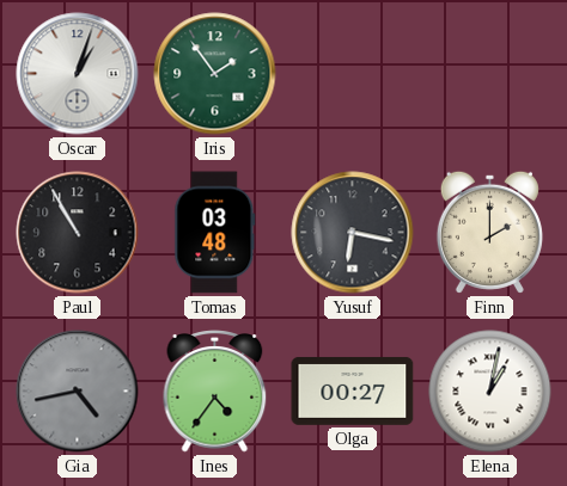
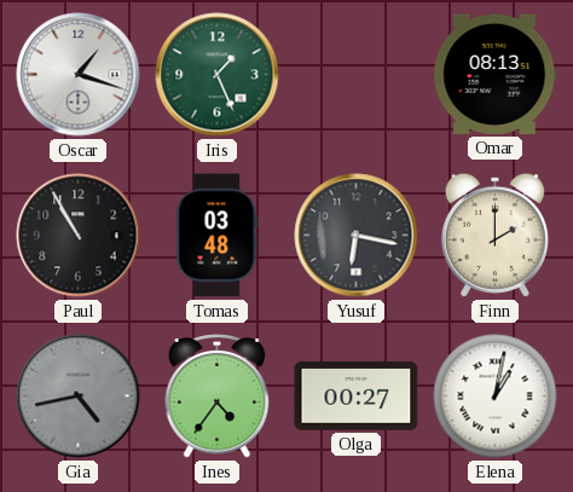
Oscar: 1:03 -> 1:18
Iris: 1:54 -> 1:26
Omar: none -> 08:13
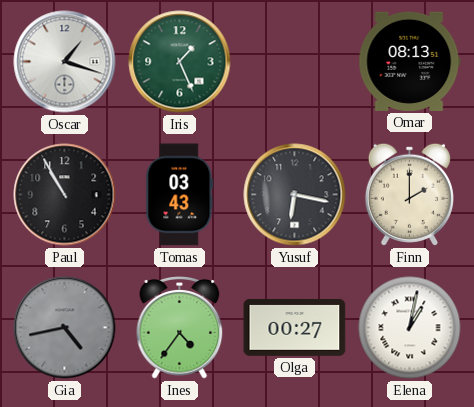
Tomas: 03:48 -> 03:43
